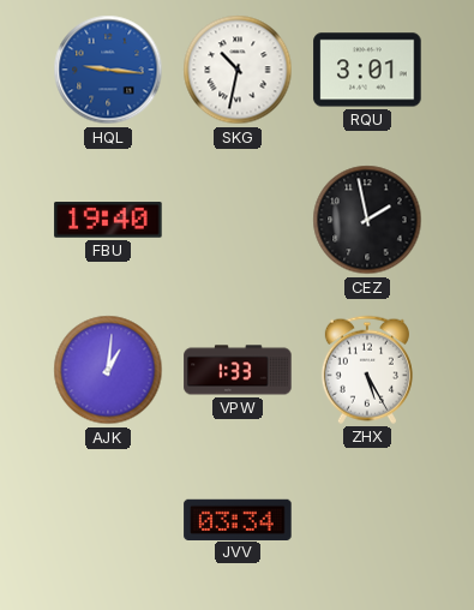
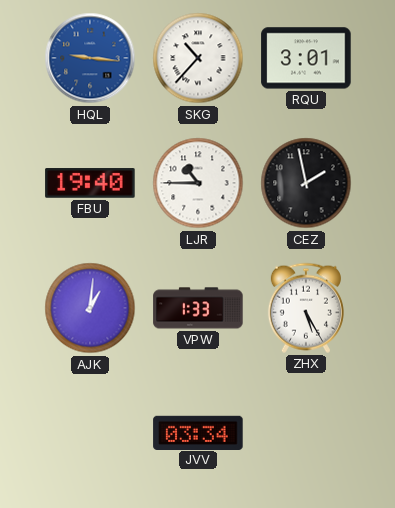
SKG: 10:32 -> 10:37
LJR: none -> 10:45
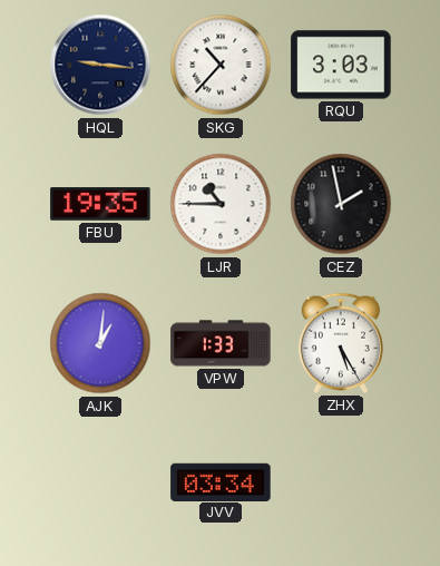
HQL dial: blue -> navy
RQU: 3:01 -> 3:03
FBU: 19:40 -> 19:35
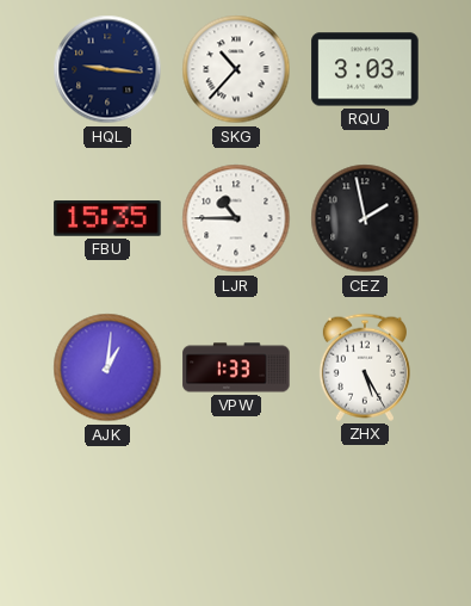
FBU: 19:35 -> 15:35
JVV: 03:34 -> none
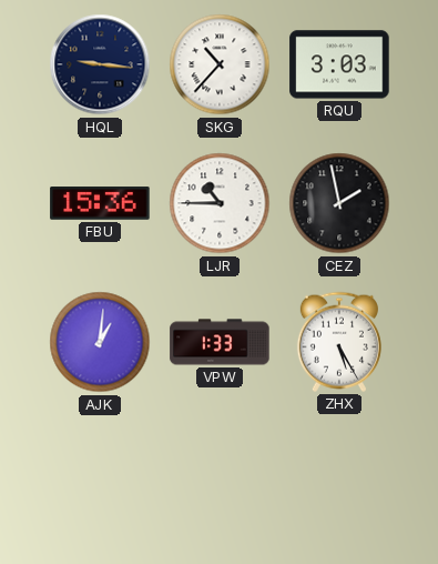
FBU: 15:35 -> 15:36
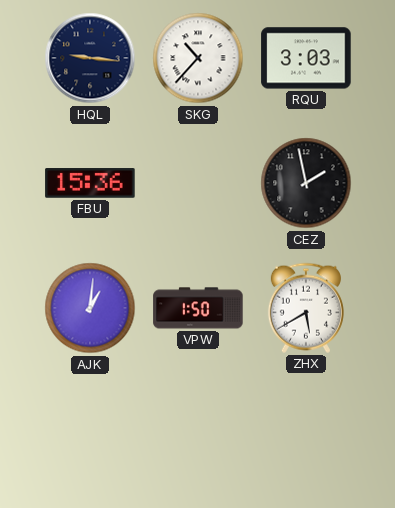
LJR: 10:45 -> none
VPW: 1:33 -> 1:50
ZHX: 5:25 -> 5:40
